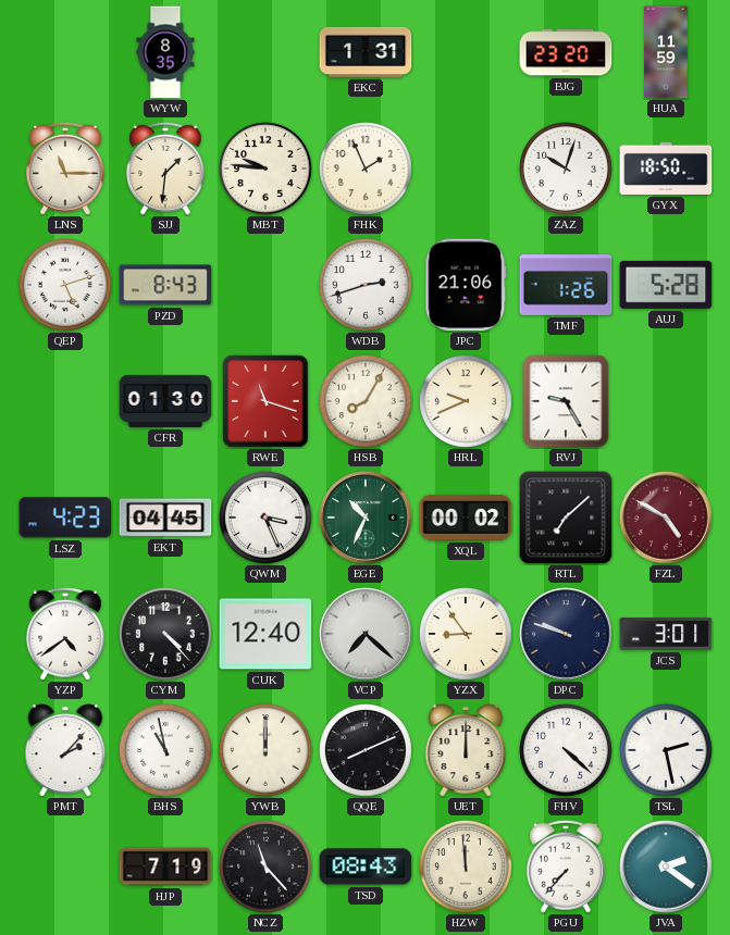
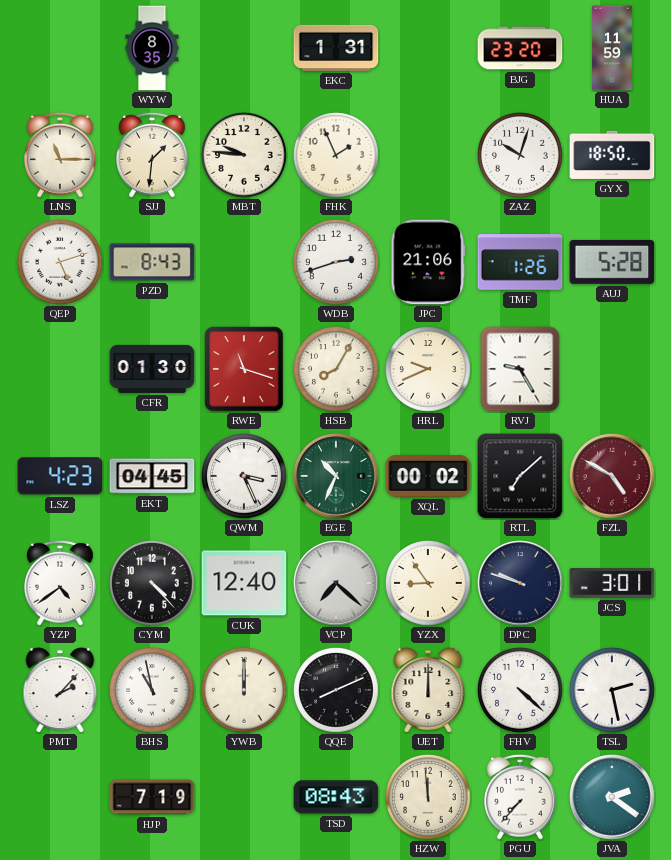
NCZ: 11:23 -> none
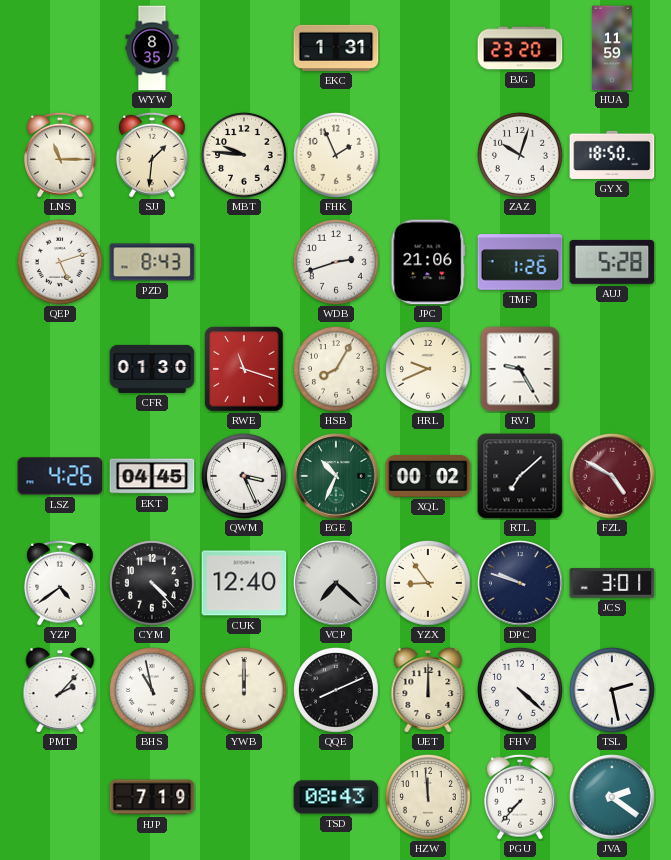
LSZ: 4:23 -> 4:26
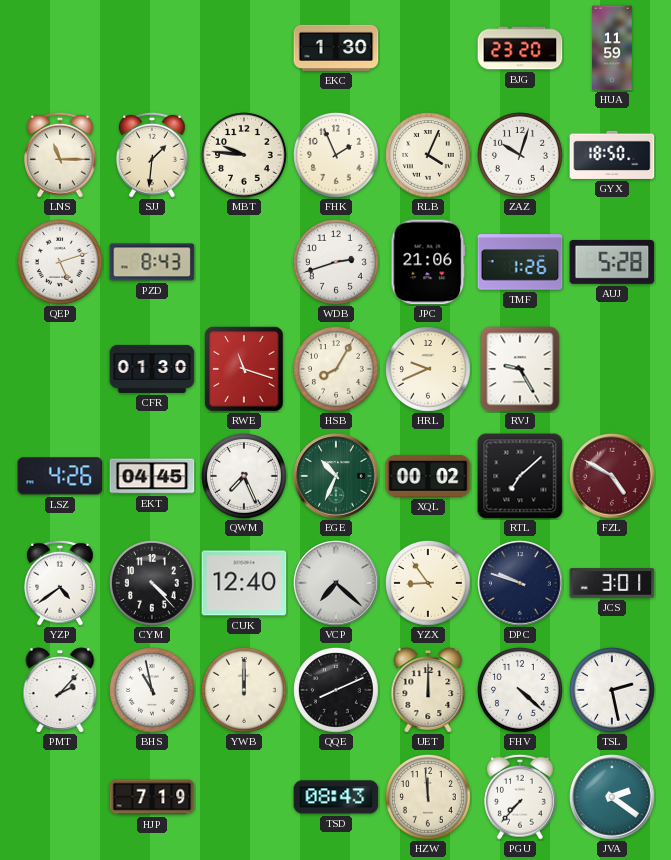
WYW: 8:35 -> none
EKC: 1:31 -> 1:30
RLB: none -> 4:04
QWM: 3:26 -> 7:26
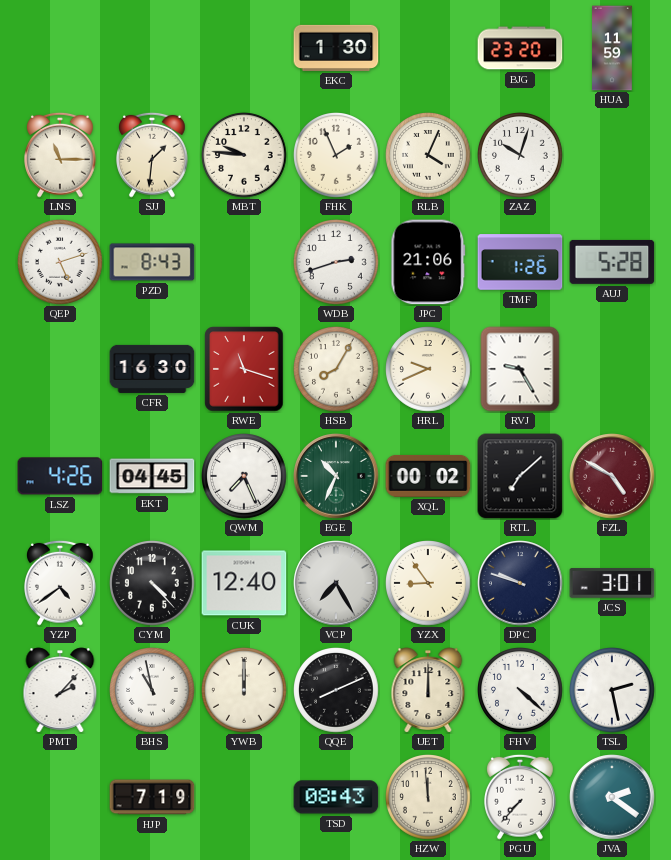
GYX: 18:50 -> none
CFR: 01:30 -> 16:30
VCP: 7:22 -> 7:25
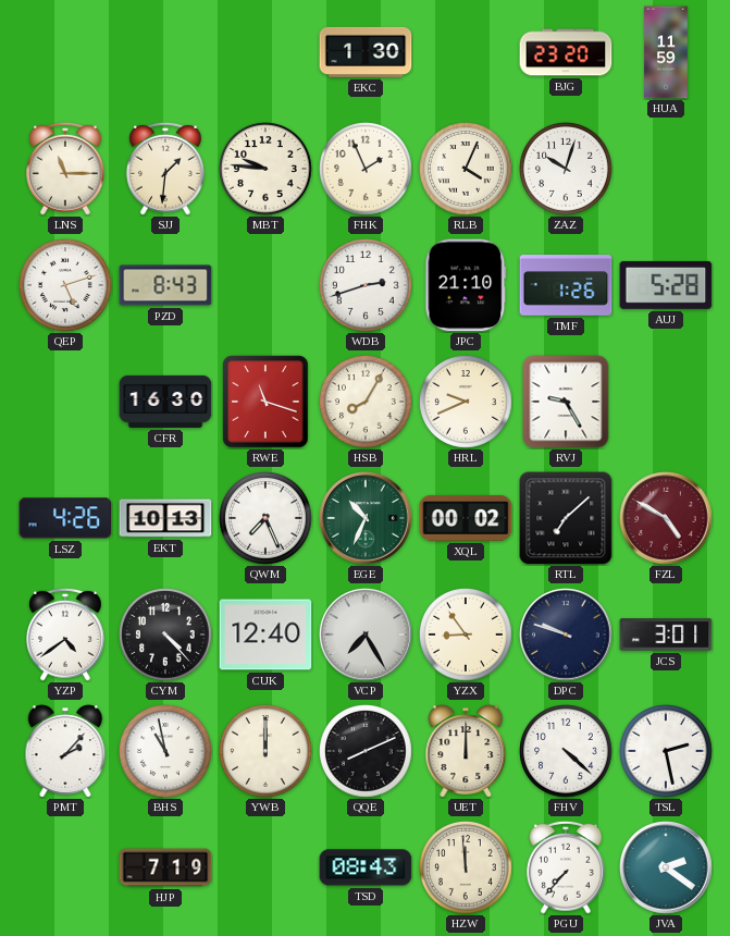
JPC: 21:06 -> 21:10
EKT: 04:45 -> 10:13
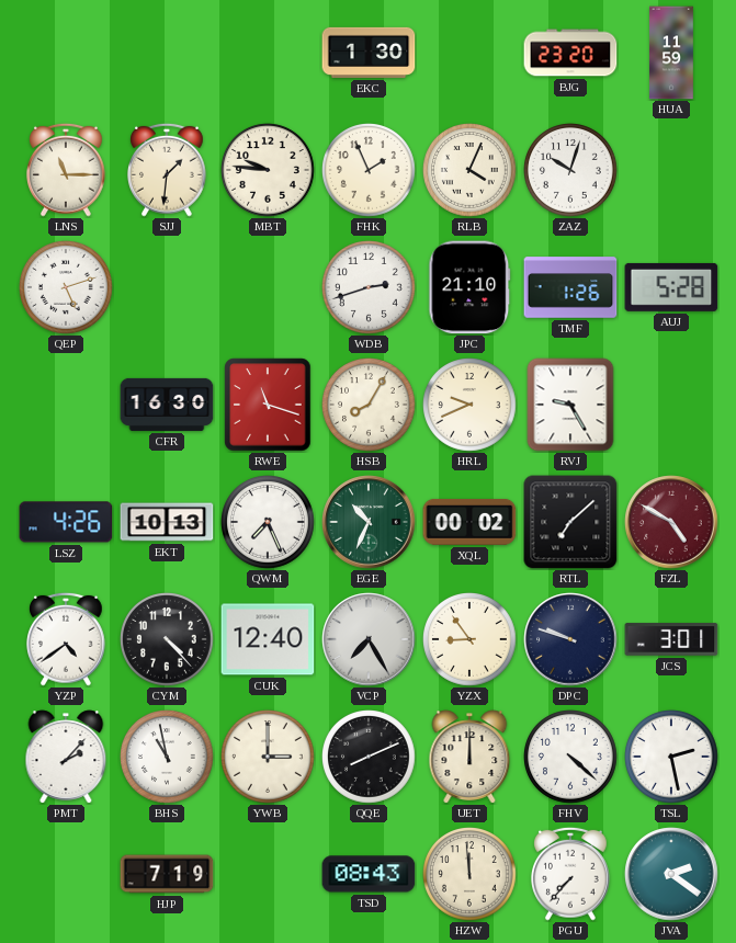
PZD: 8:43 -> none
YWB: 12:00 -> 3:00
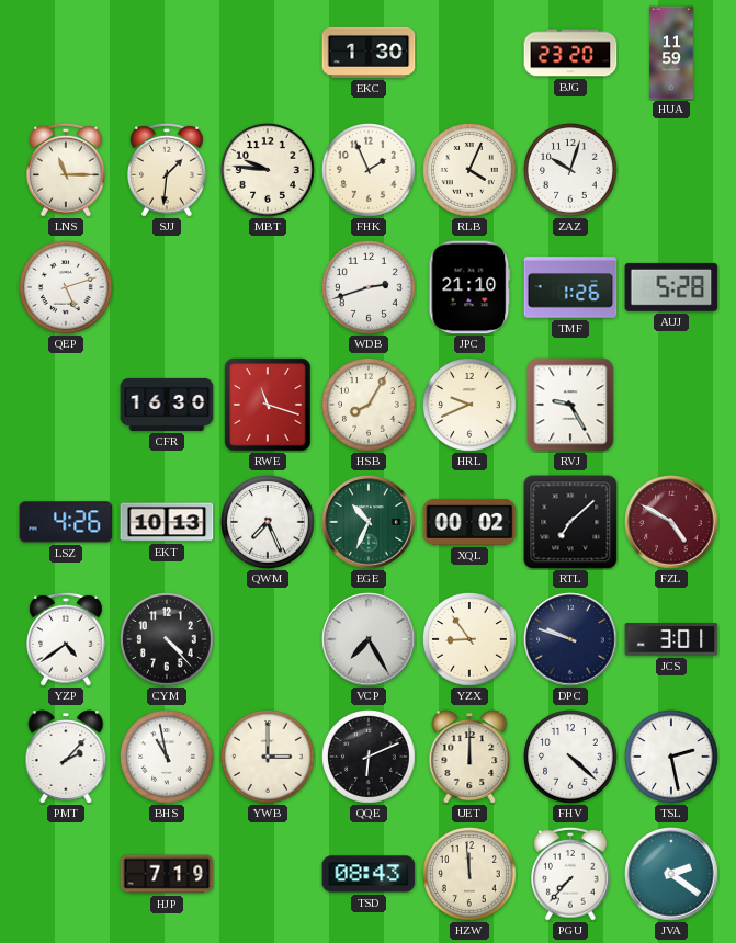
CUK: 12:40 -> none
QQE: 8:11 -> 6:11
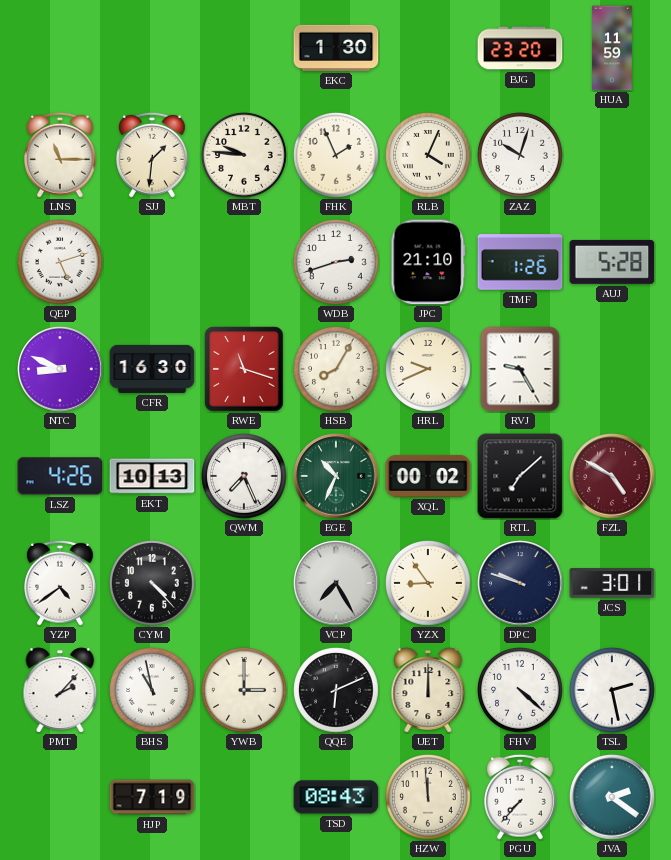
NTC: none -> 8:49
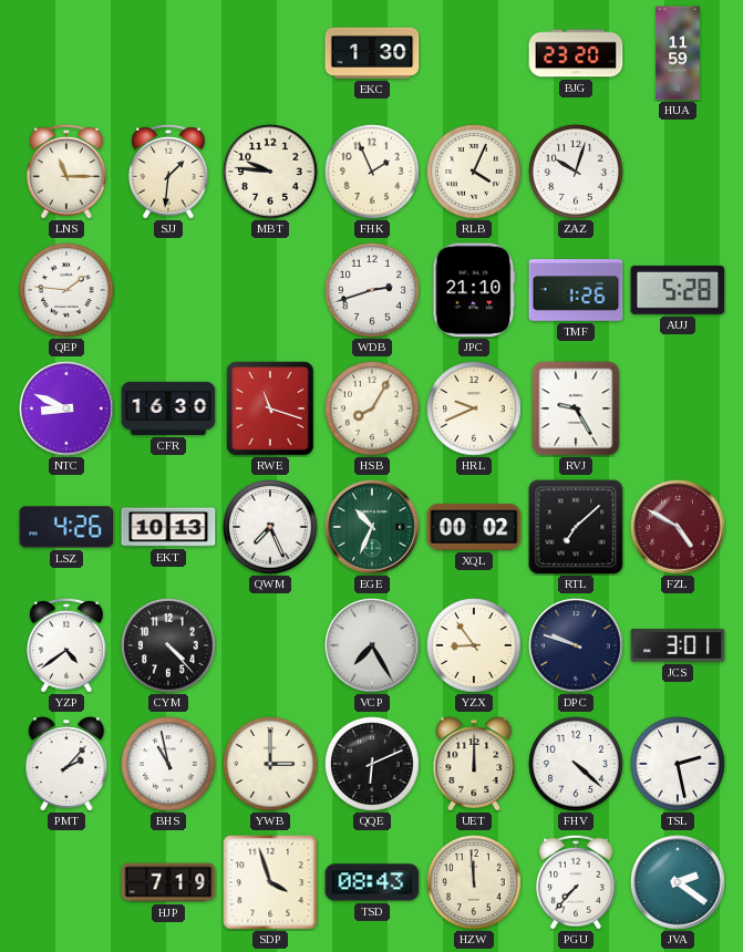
QEP: 5:12 -> 1:46
SDP: none -> 3:57
